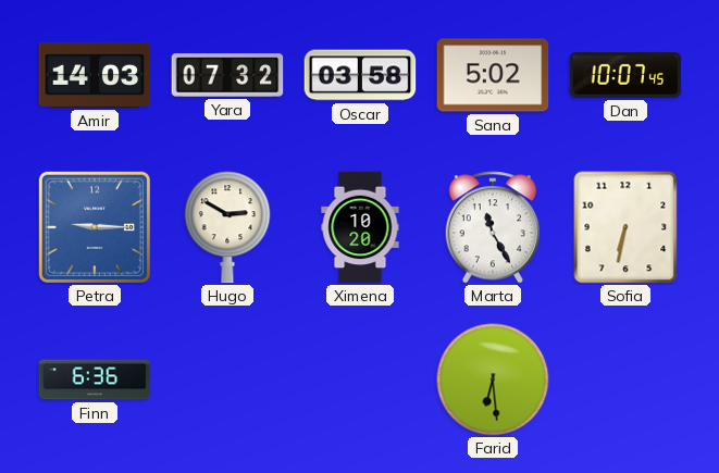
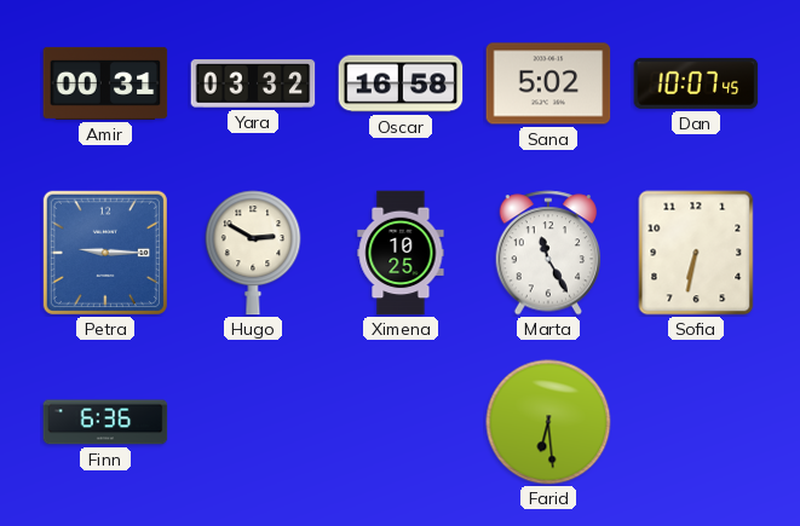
Amir: 14:03 -> 00:31
Yara: 07:32 -> 03:32
Oscar: 03:58 -> 16:58
Ximena: 10:20 -> 10:25
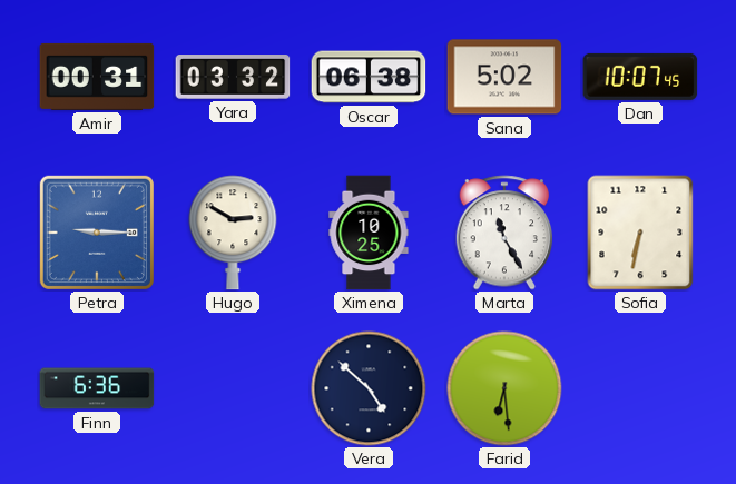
Oscar: 16:58 -> 06:38
Vera: none -> 4:52
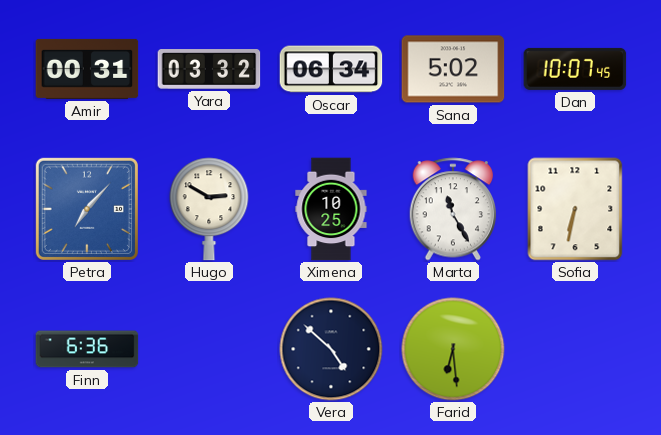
Oscar: 06:38 -> 06:34
Petra: 9:15 -> 7:07
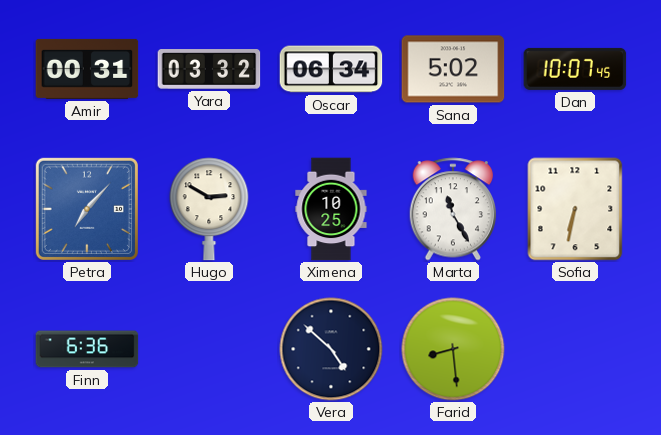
Farid: 6:29 -> 8:29
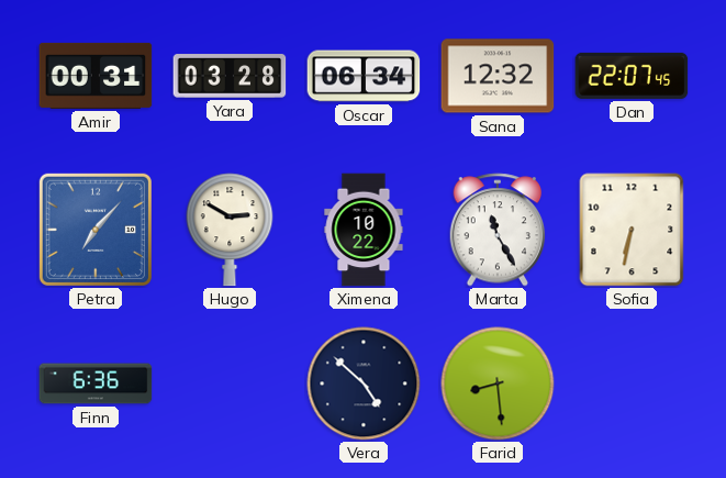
Yara: 03:32 -> 03:28
Sana: 5:02 -> 12:32
Dan: 10:07 -> 22:07
Ximena: 10:25 -> 10:22
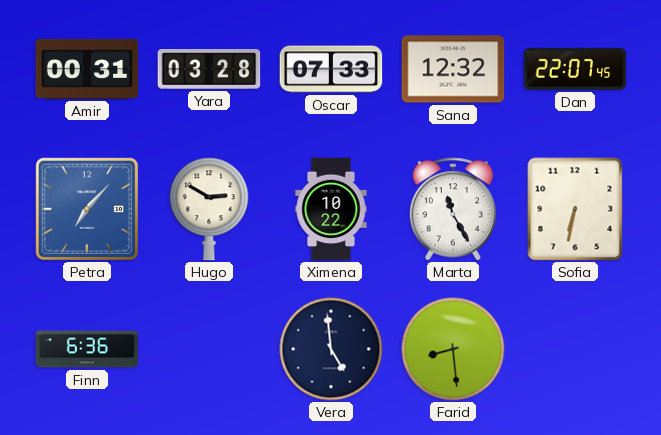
Oscar: 06:34 -> 07:33
Vera: 4:52 -> 4:59
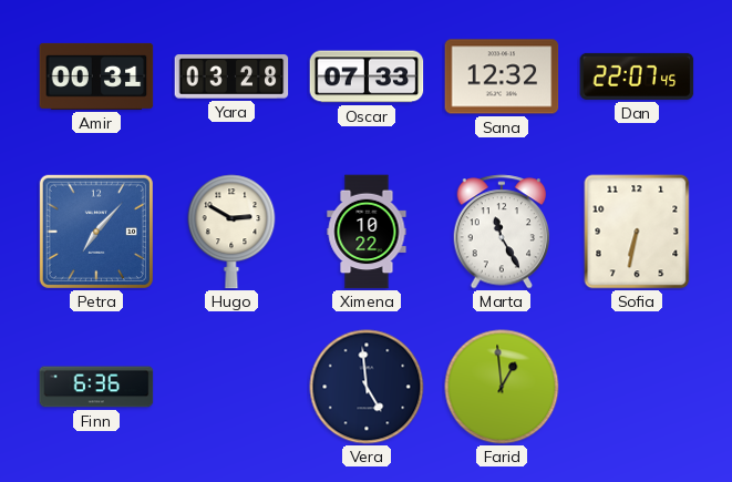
Farid: 8:29 -> 12:59
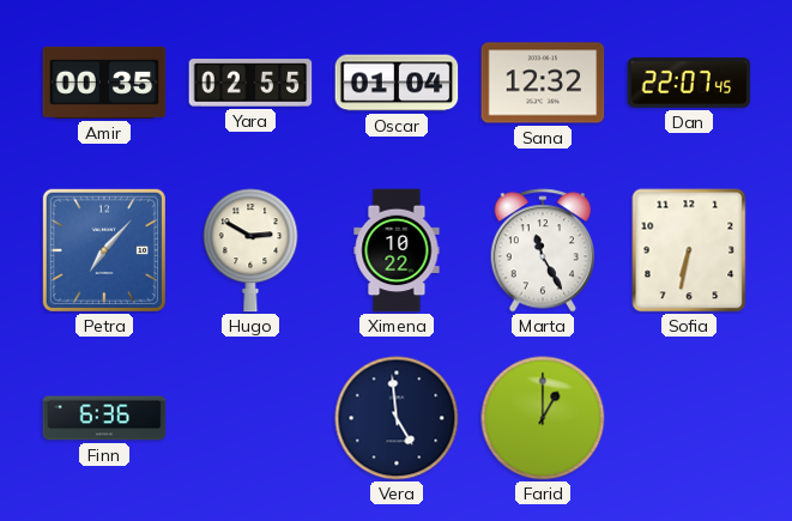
Amir: 00:31 -> 00:35
Yara: 03:28 -> 02:55
Oscar: 07:33 -> 01:04
Farid: 12:59 -> 1:00
